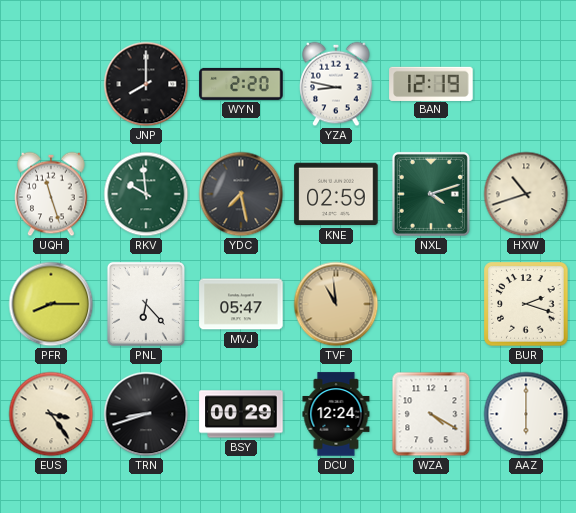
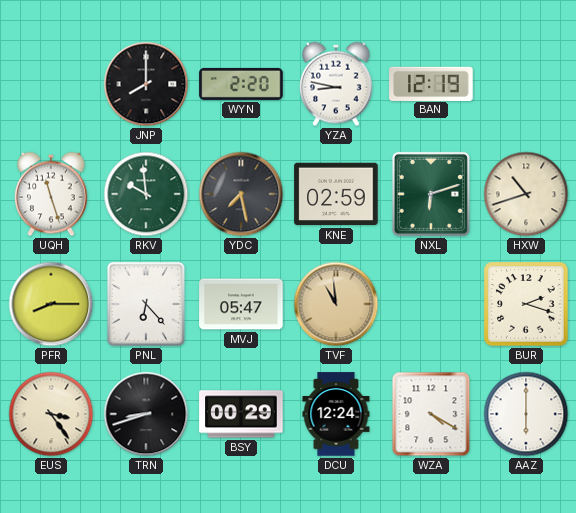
NXL: 4:12 -> 6:12
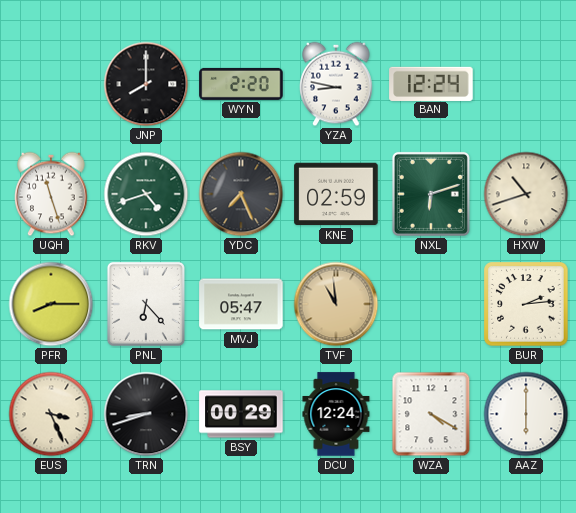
BAN: 12:19 -> 12:24
RKV: 9:59 -> 4:42
YDC: 7:28 -> 7:26
BUR: 2:18 -> 2:14
EUS: 3:24 -> 3:26
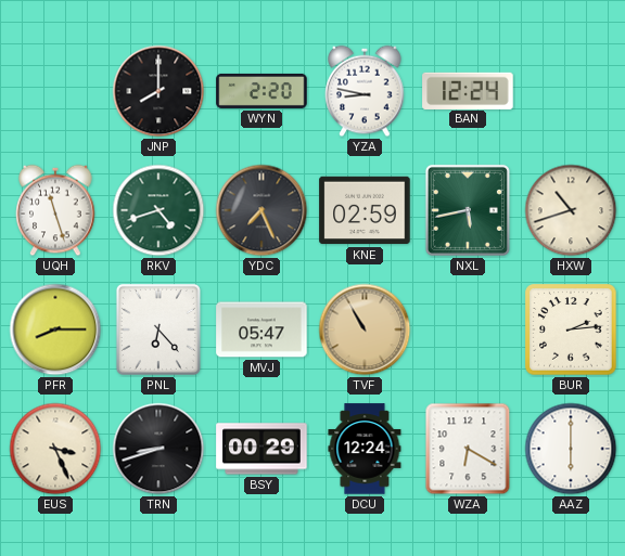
NXL: 6:12 -> 5:43
TVF: 10:59 -> 10:55
WZA: 4:20 -> 6:20
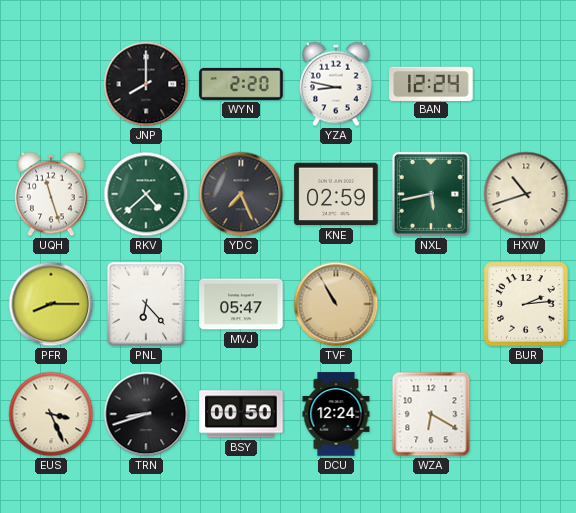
RKV: 4:42 -> 4:38
BSY: 00:29 -> 00:50
AAZ: 6:00 -> none
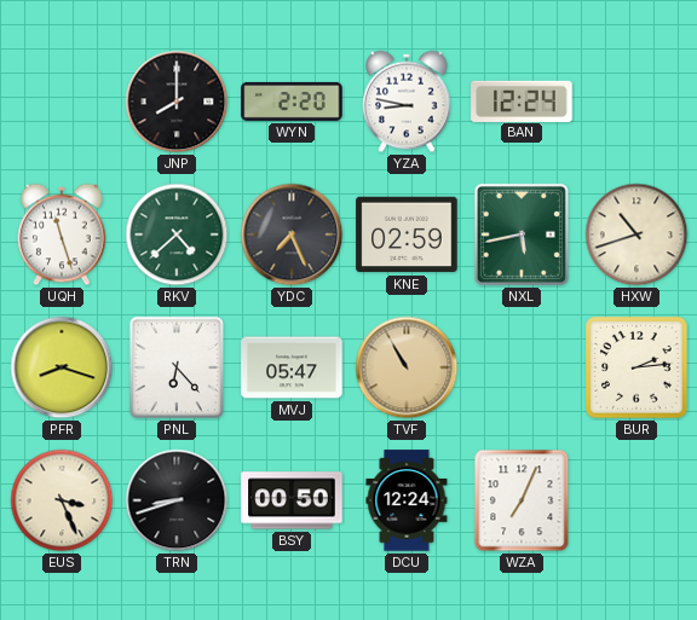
PFR: 8:15 -> 8:18
WZA: 6:20 -> 7:04
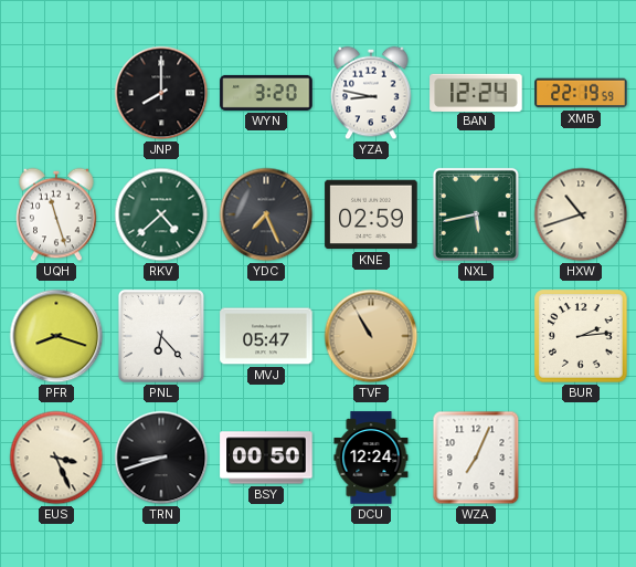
WYN: 2:20 -> 3:20
XMB: none -> 22:19
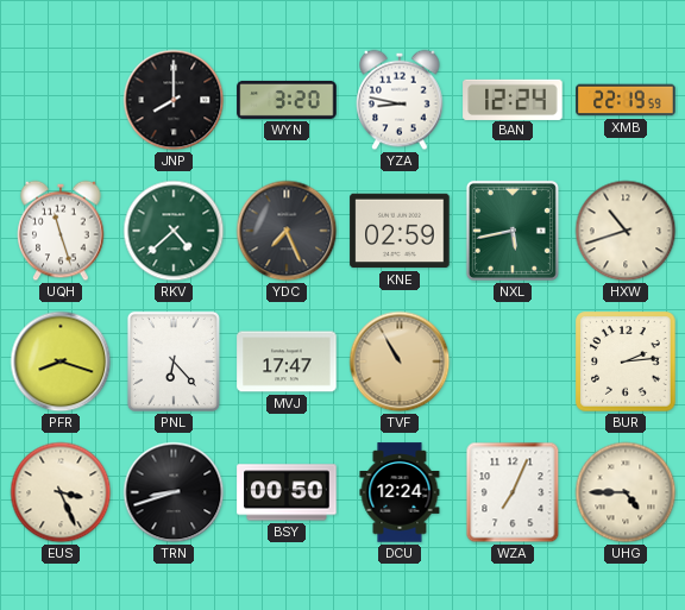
MVJ: 05:47 -> 17:47
UHG: none -> 4:45
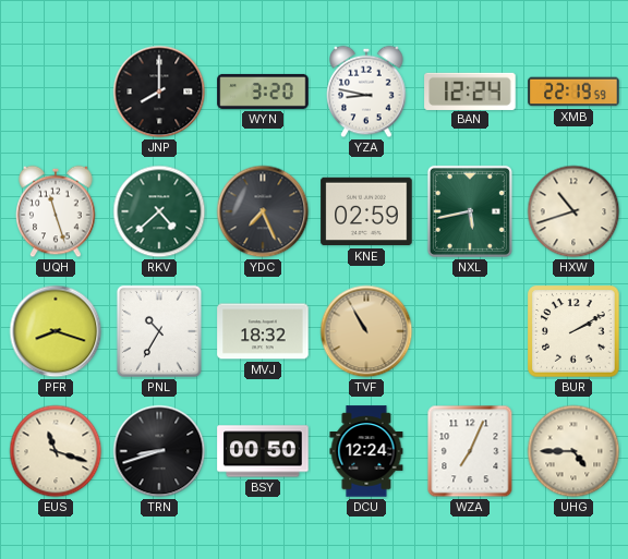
PNL: 6:23 -> 10:35
MVJ: 17:47 -> 18:32
BUR: 2:14 -> 2:10
EUS: 3:26 -> 11:18
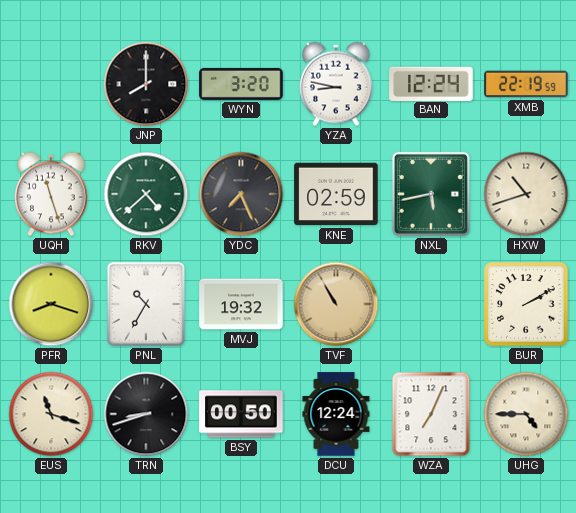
MVJ: 18:32 -> 19:32
